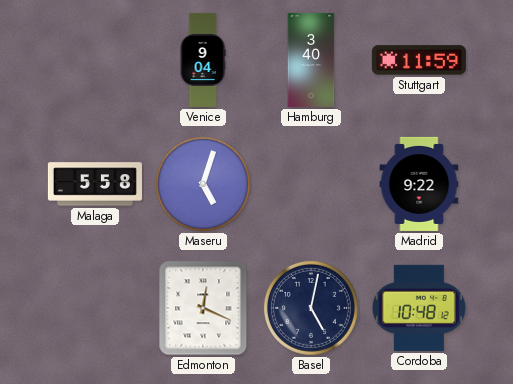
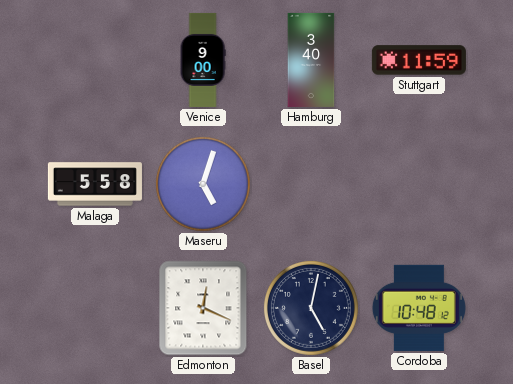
Venice: 9:04 -> 9:00
Madrid: 9:22 -> none
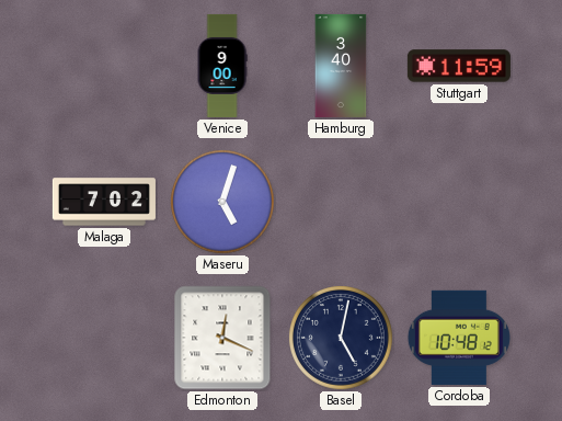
Malaga: 5:58 -> 7:02
